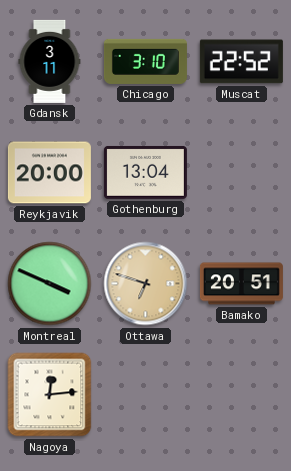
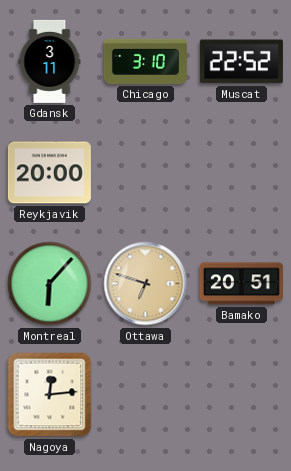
Gothenburg: 13:04 -> none
Montreal: 3:49 -> 6:07
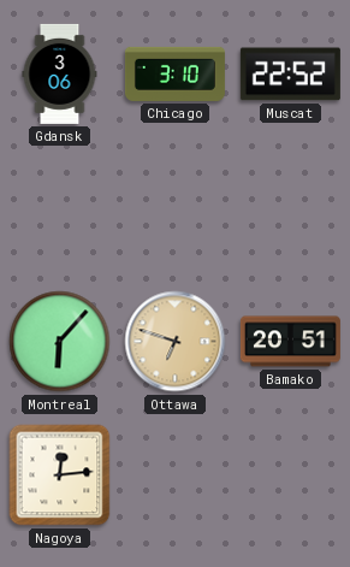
Gdansk: 3:11 -> 3:06
Reykjavik: 20:00 -> none
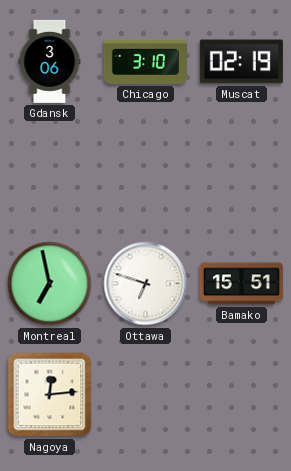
Muscat: 22:52 -> 02:19
Montreal: 6:07 -> 6:58
Ottawa dial: champagne -> white
Bamako: 20:51 -> 15:51
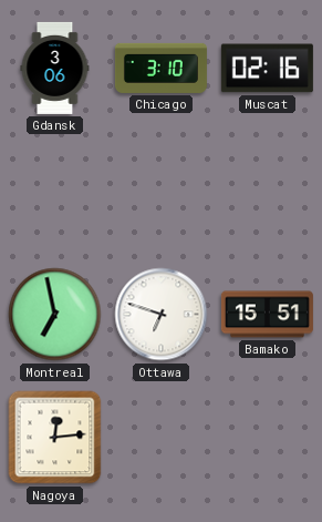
Muscat: 02:19 -> 02:16
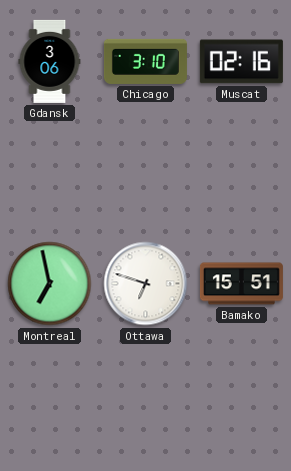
Nagoya: 12:14 -> none
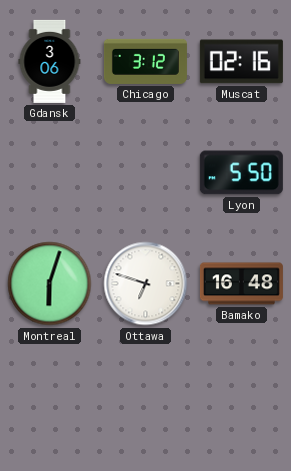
Chicago: 3:10 -> 3:12
Lyon: none -> 5:50
Montreal: 6:58 -> 6:03
Bamako: 15:51 -> 16:48
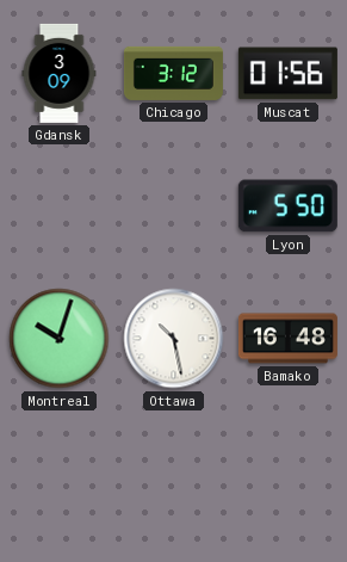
Gdansk: 3:06 -> 3:09
Muscat: 02:16 -> 01:56
Montreal: 6:03 -> 10:03
Ottawa: 6:48 -> 10:28
